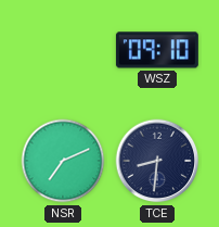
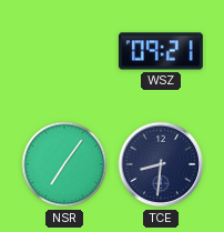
WSZ: 09:10 -> 09:21
NSR: 7:11 -> 7:06
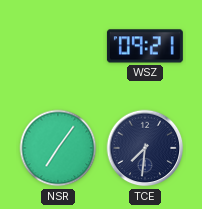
TCE: 8:31 -> 7:31
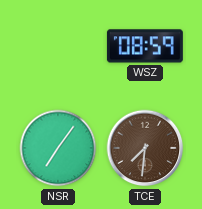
WSZ: 09:21 -> 08:59
TCE dial: navy -> brown
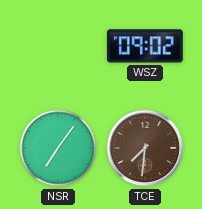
WSZ: 08:59 -> 09:02
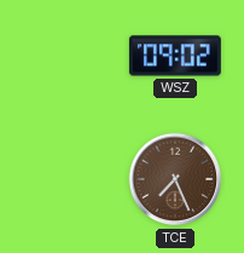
NSR: 7:06 -> none
TCE: 7:31 -> 7:26
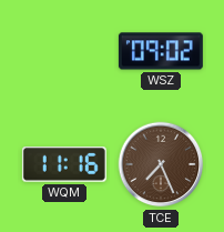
WQM: none -> 11:16
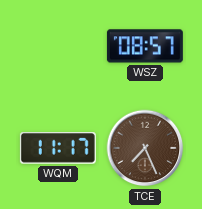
WSZ: 09:02 -> 08:57
WQM: 11:16 -> 11:17
